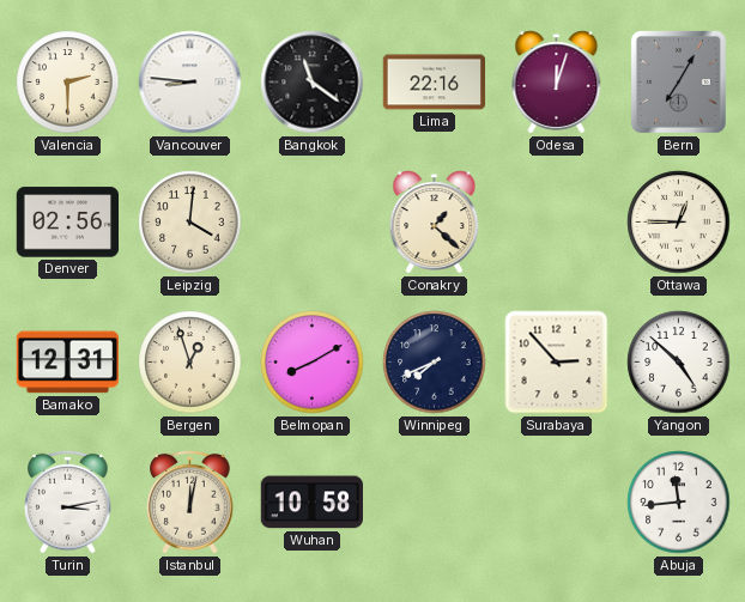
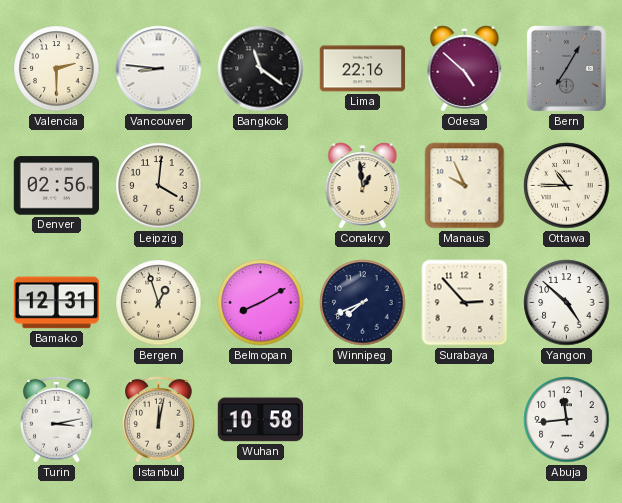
Odesa: 12:03 -> 4:52
Conakry: 1:22 -> 12:59
Manaus: none -> 9:56
Ottawa: 12:45 -> 10:45
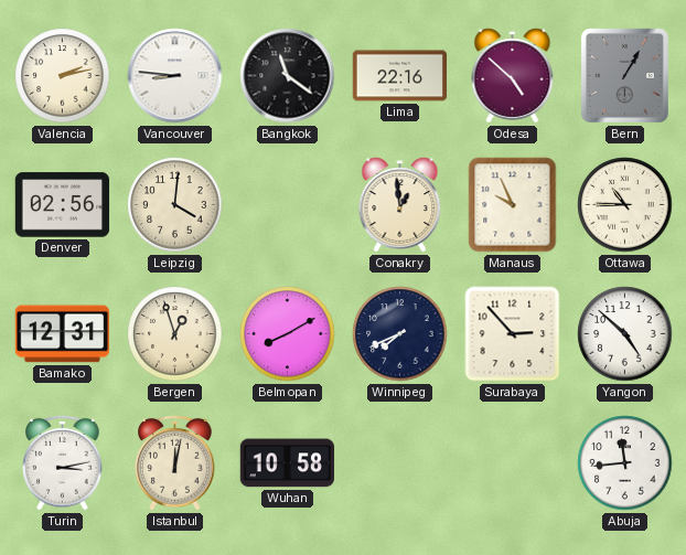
Valencia: 2:30 -> 2:13
Bern: 7:05 -> 1:05
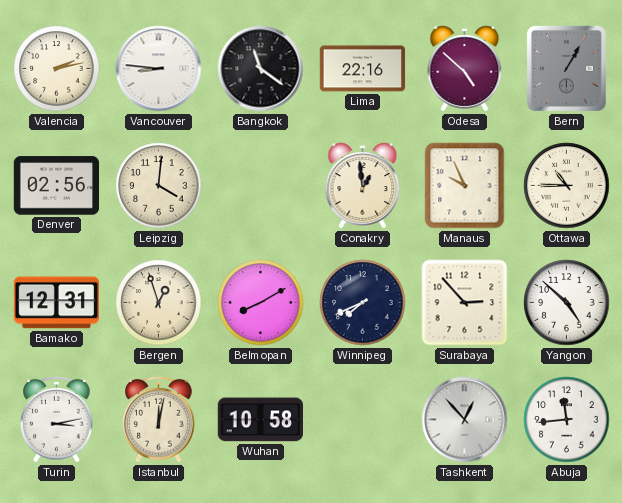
Tashkent: none -> 12:53
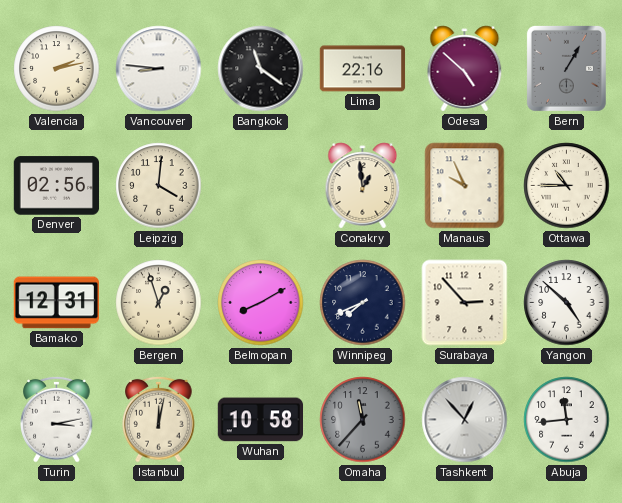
Omaha: none -> 11:37
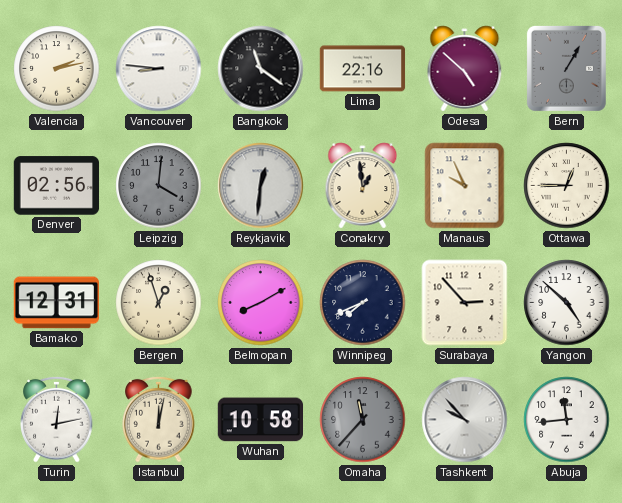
Leipzig dial: cream -> grey
Reykjavik: none -> 12:31
Ottawa: 10:45 -> 12:45
Turin: 3:13 -> 12:13
Tashkent: 12:53 -> 9:53
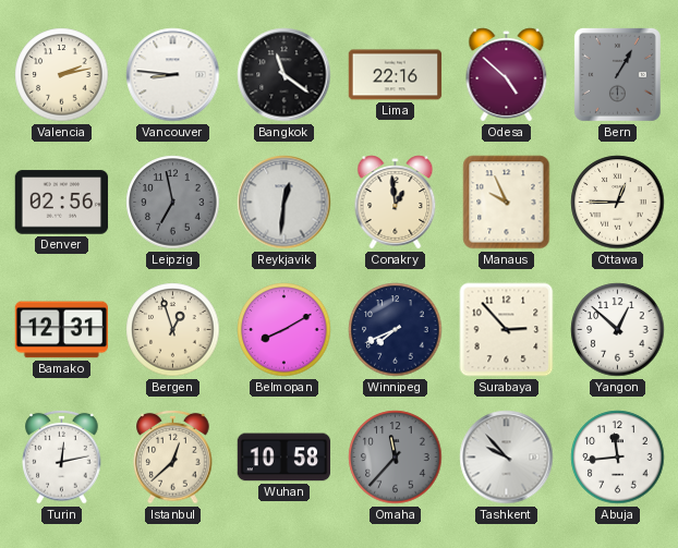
Leipzig: 4:01 -> 6:58
Yangon: 4:52 -> 12:52
Istanbul: 12:02 -> 12:38
